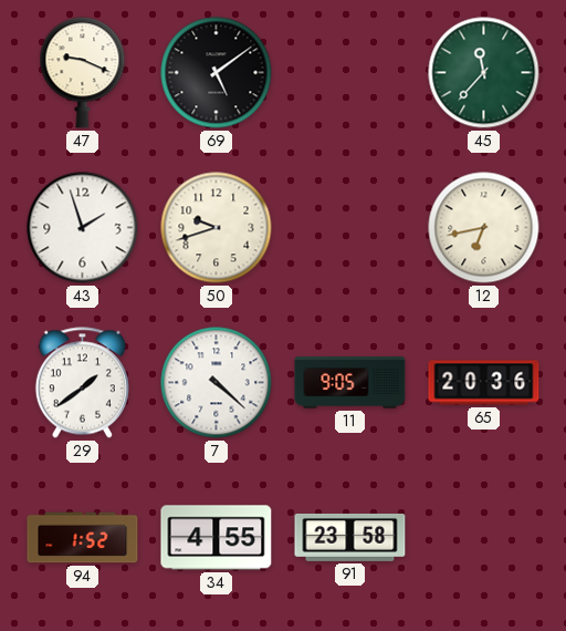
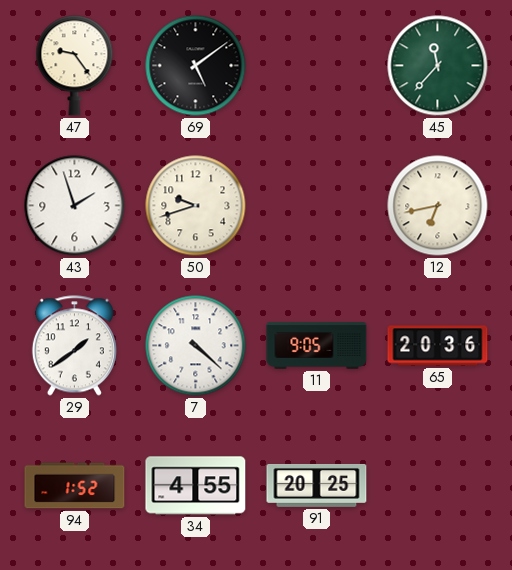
47: 9:19 -> 9:24
91: 23:58 -> 20:25
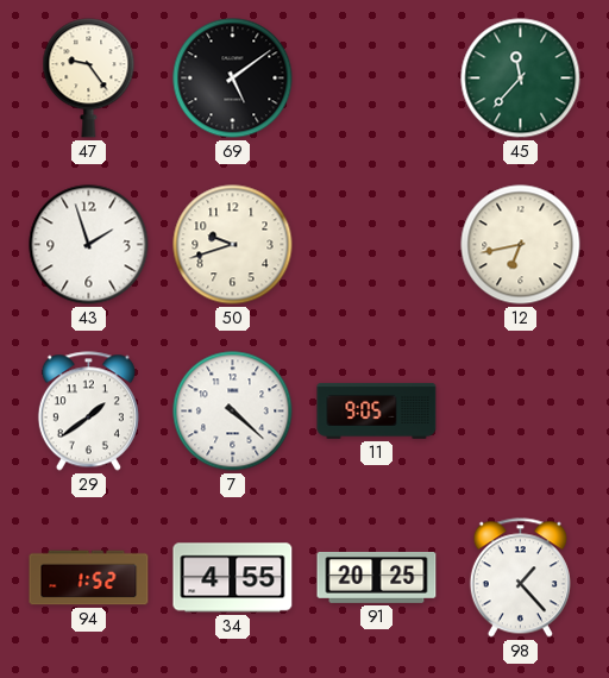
65: 20:36 -> none
98: none -> 1:23
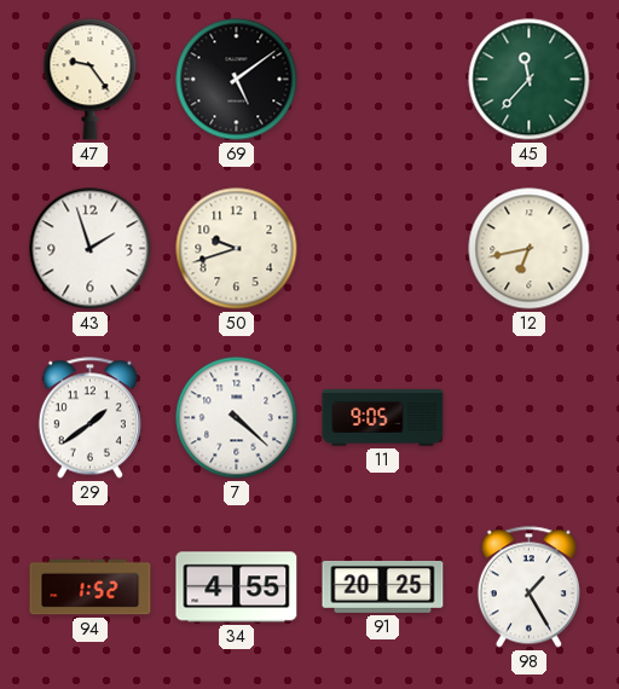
98: 1:23 -> 1:25
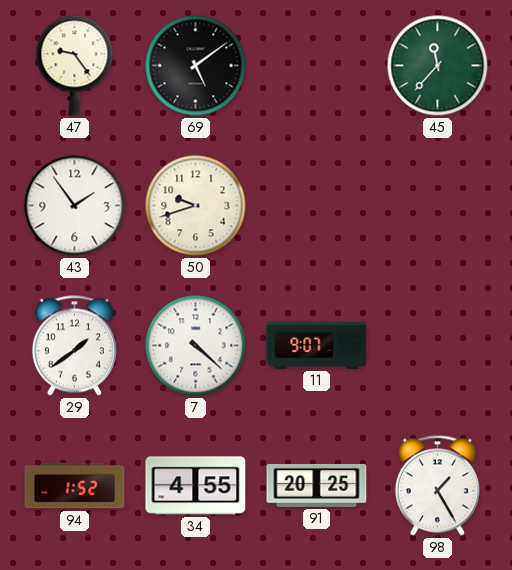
43: 1:57 -> 1:54
12: 6:43 -> none
11: 9:05 -> 9:07
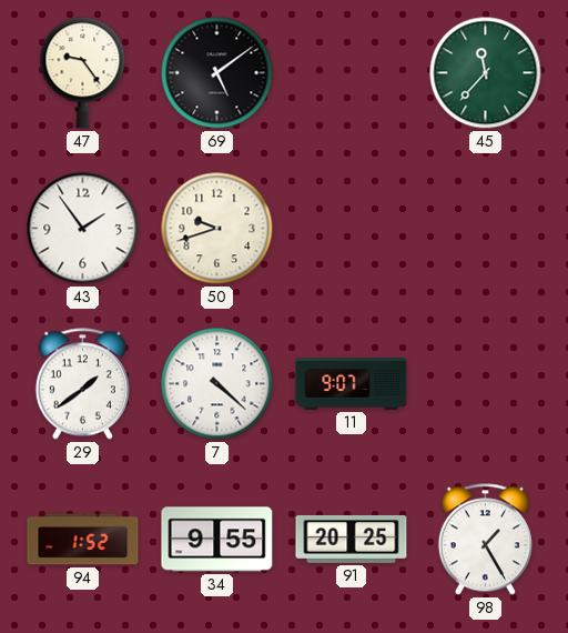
34: 4:55 -> 9:55
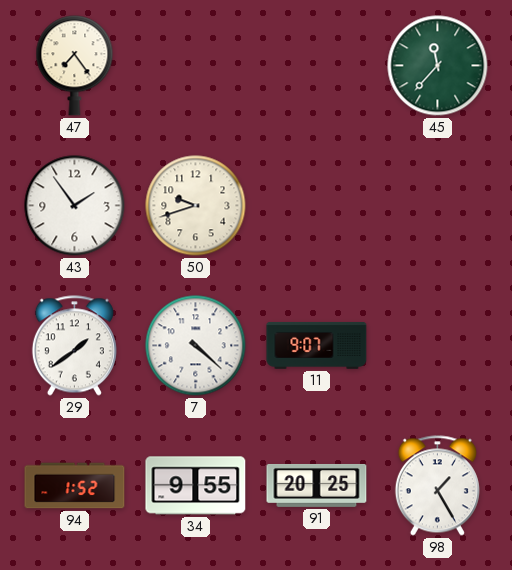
47: 9:24 -> 7:24
69: 5:09 -> none
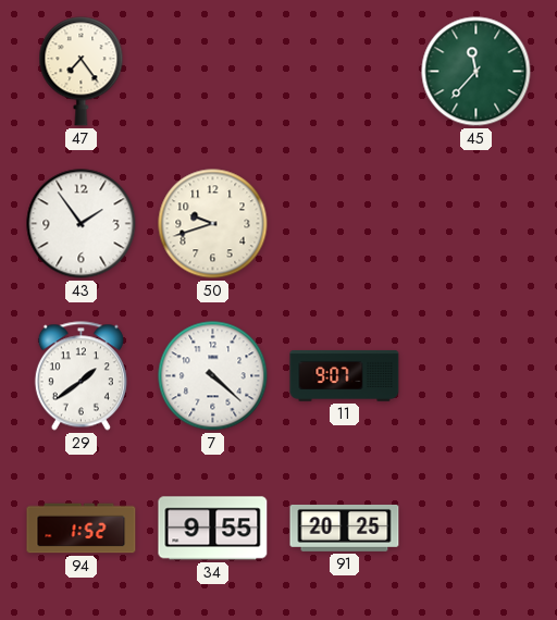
98: 1:25 -> none
